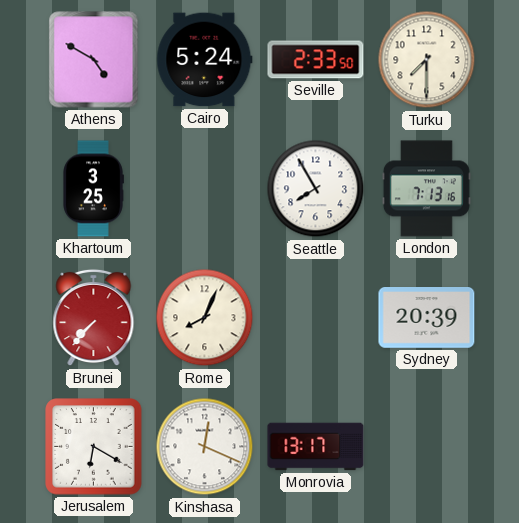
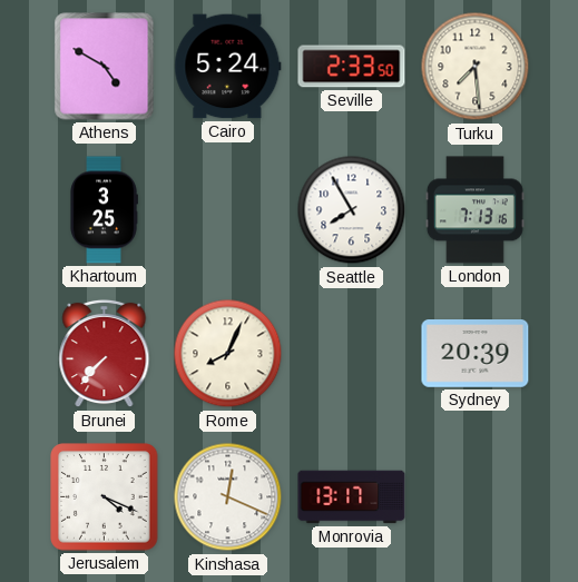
Turku: 7:30 -> 7:29
Jerusalem: 6:20 -> 4:19
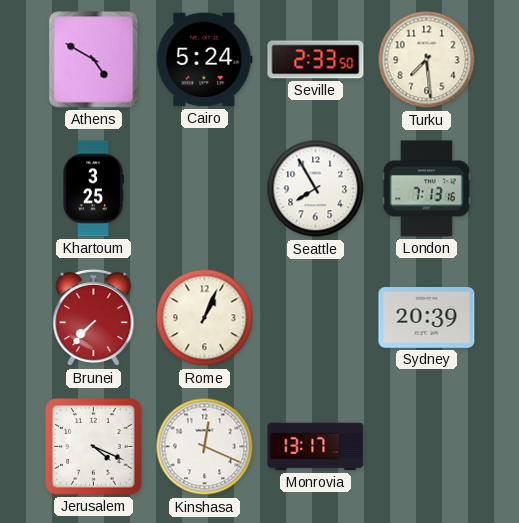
Rome: 8:04 -> 1:04
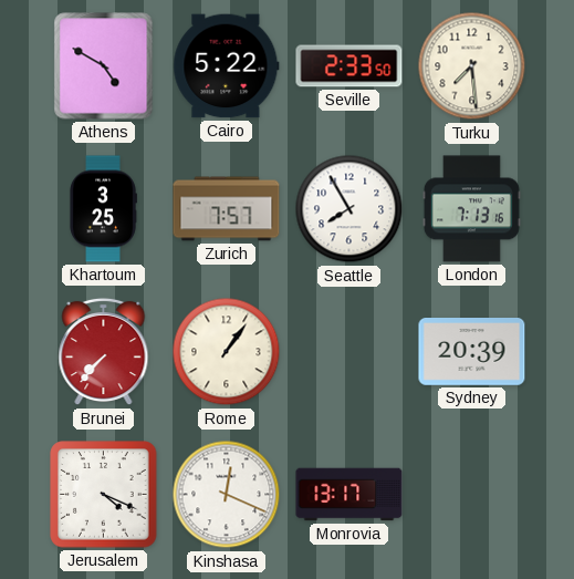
Cairo: 5:24 -> 5:22
Zurich: none -> 7:57
Rome: 1:04 -> 1:06
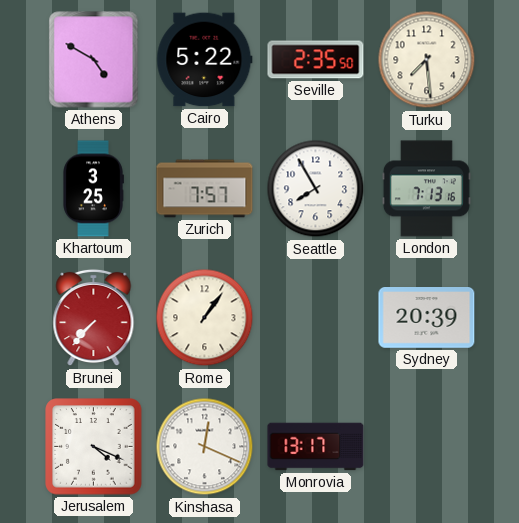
Seville: 2:33 -> 2:35
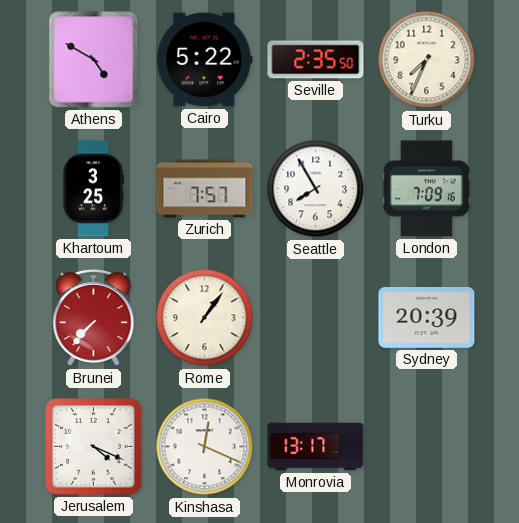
Turku: 7:29 -> 7:34
London: 7:13 -> 7:09
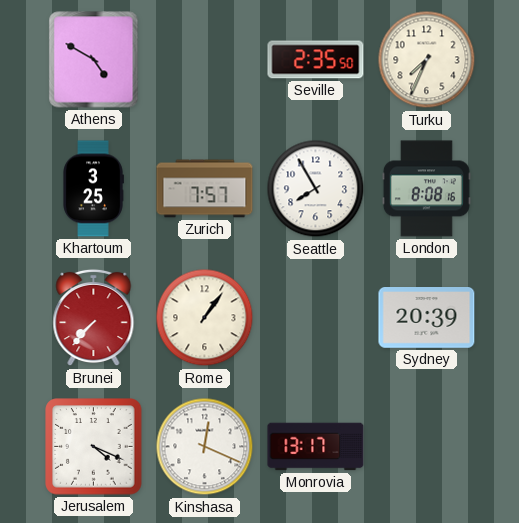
Cairo: 5:22 -> none
London: 7:09 -> 8:08
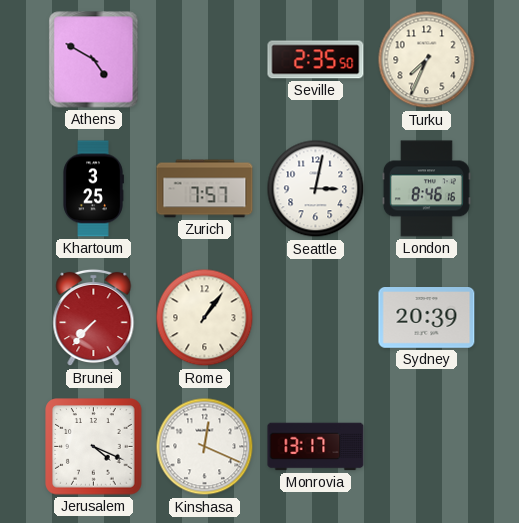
Seattle: 7:55 -> 3:02
London: 8:08 -> 8:46
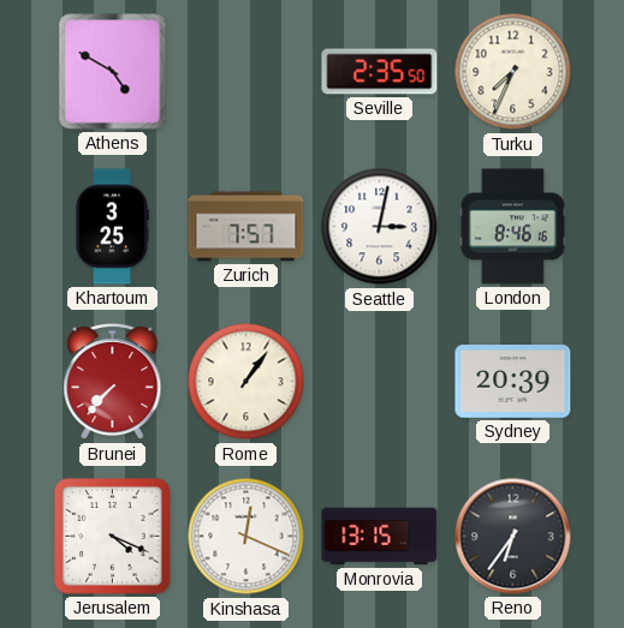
Monrovia: 13:17 -> 13:15
Reno: none -> 6:36
